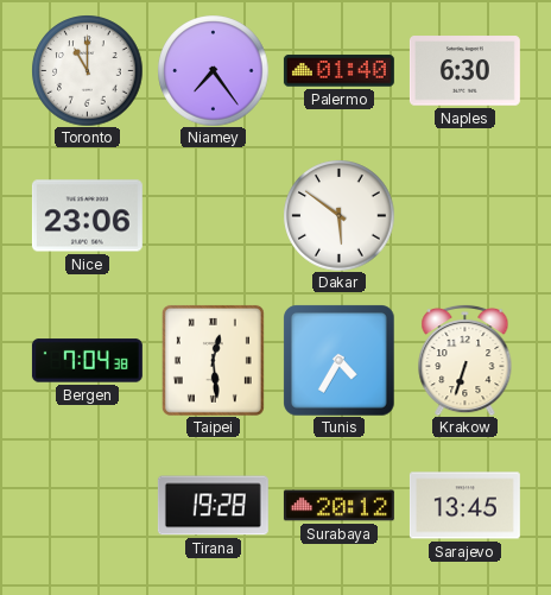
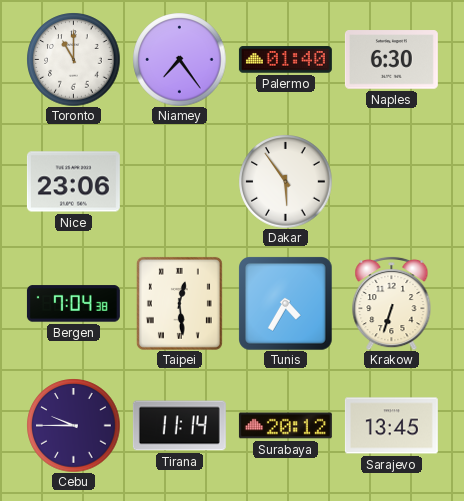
Dakar: 5:51 -> 5:54
Cebu: none -> 9:45
Tirana: 19:28 -> 11:14
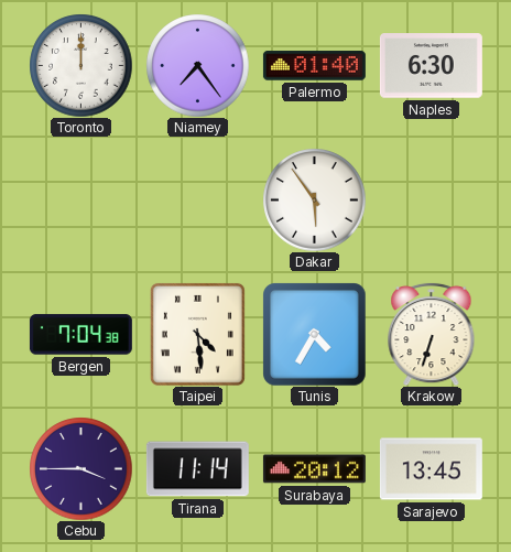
Toronto: 11:00 -> 12:00
Nice: 23:06 -> none
Taipei: 12:29 -> 4:29
Cebu: 9:45 -> 3:45
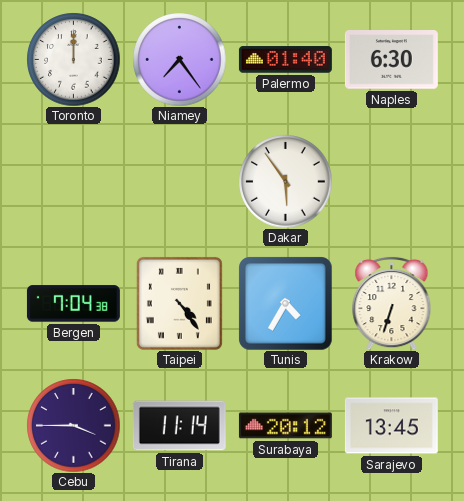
Taipei: 4:29 -> 4:24
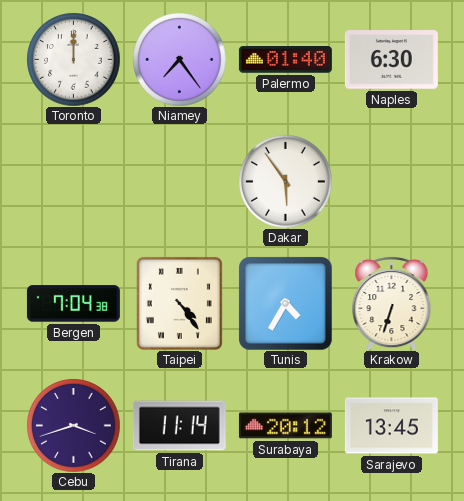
Cebu: 3:45 -> 3:42
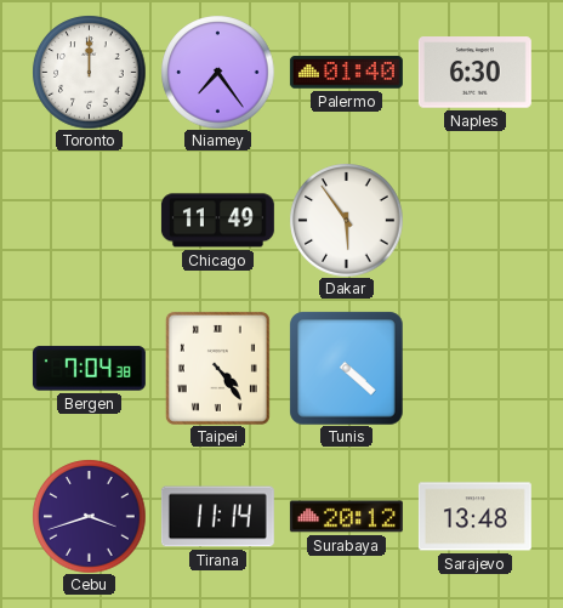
Chicago: none -> 11:49
Tunis: 4:35 -> 4:22
Krakow: 6:33 -> none
Sarajevo: 13:45 -> 13:48
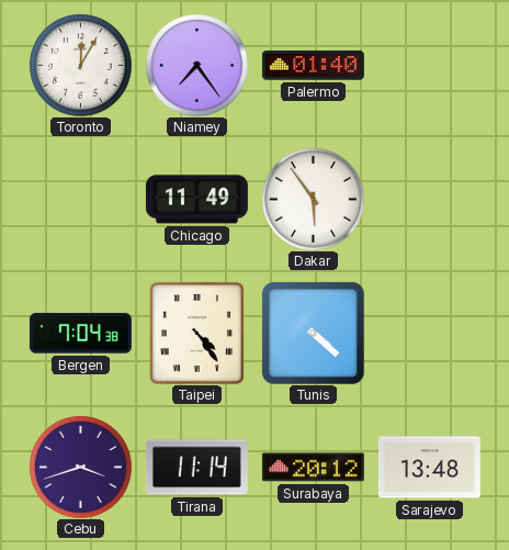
Toronto: 12:00 -> 12:05
Naples: 6:30 -> none
